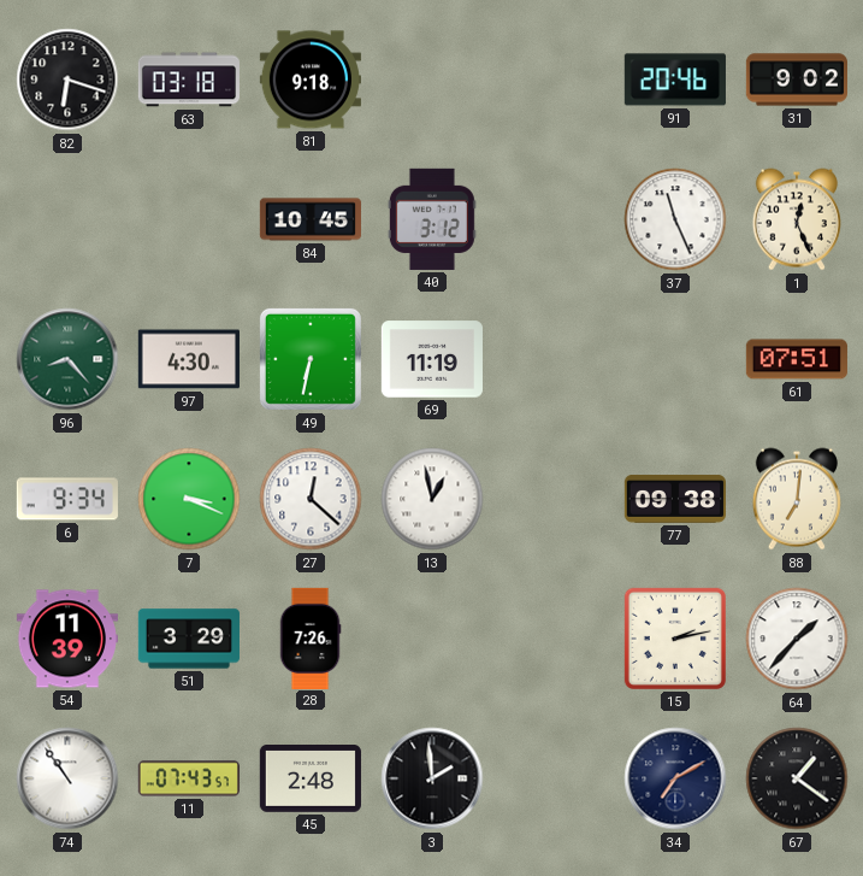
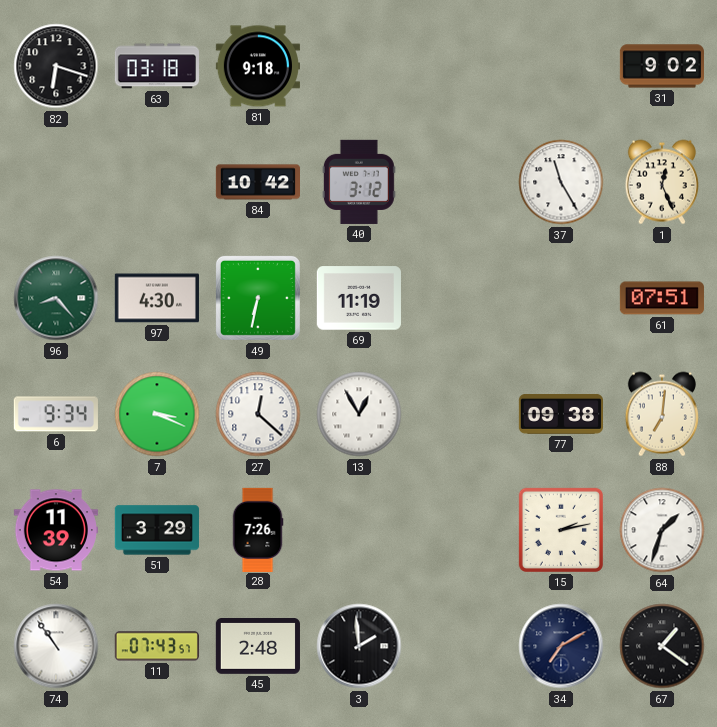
91: 20:46 -> none
84: 10:45 -> 10:42
37: 11:26 -> 11:25
13: 12:58 -> 12:55
64: 1:37 -> 1:33
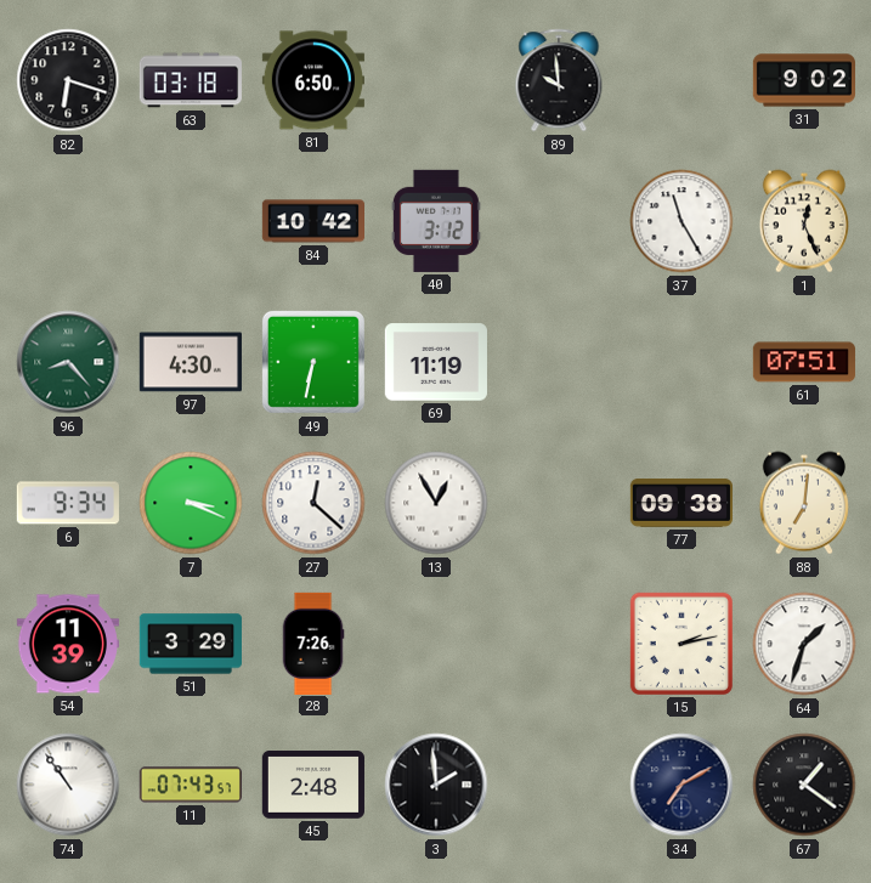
81: 9:18 -> 6:50
89: none -> 9:59
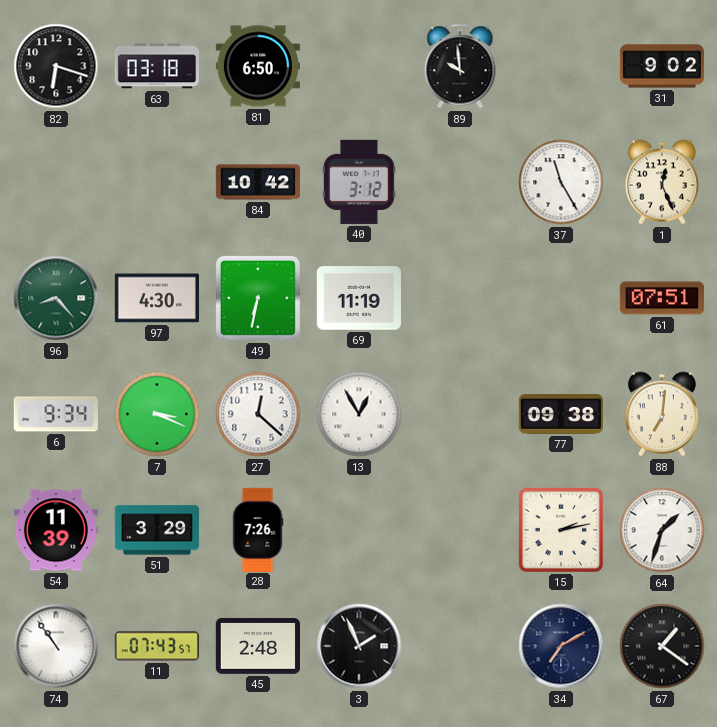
3: 1:59 -> 1:56
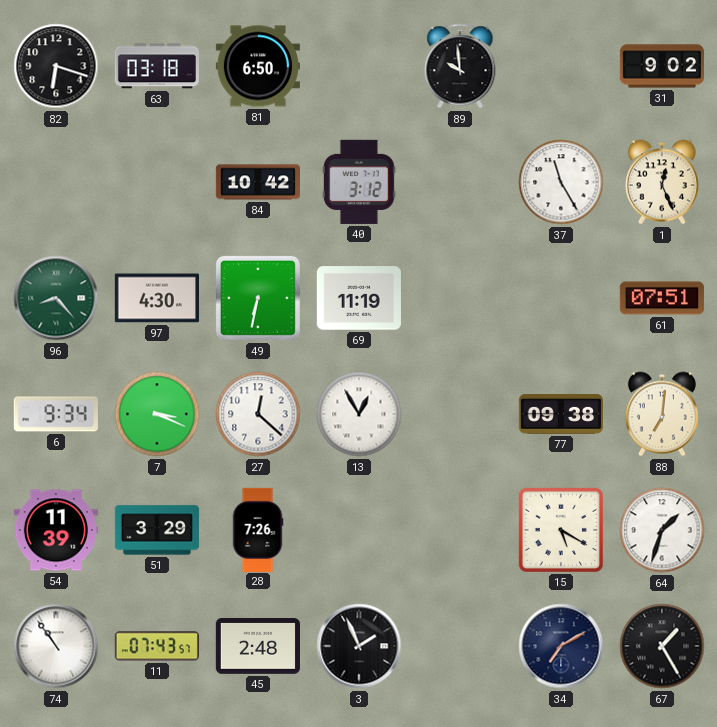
15: 2:13 -> 5:20
67: 1:21 -> 1:25
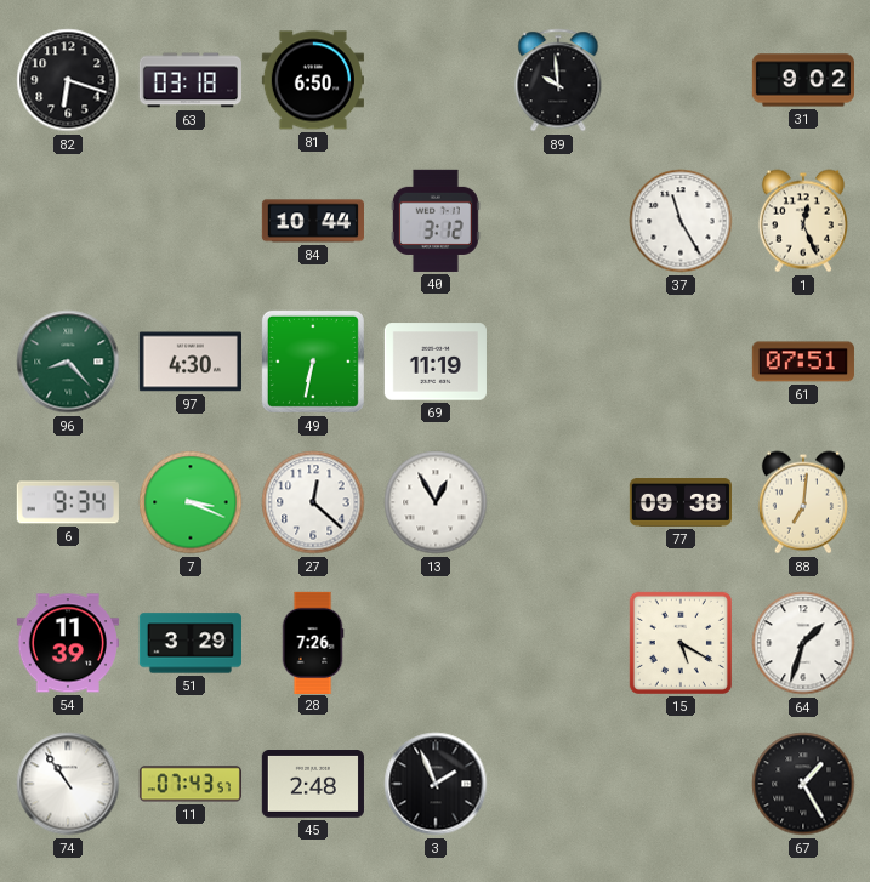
84: 10:42 -> 10:44
34: 7:10 -> none
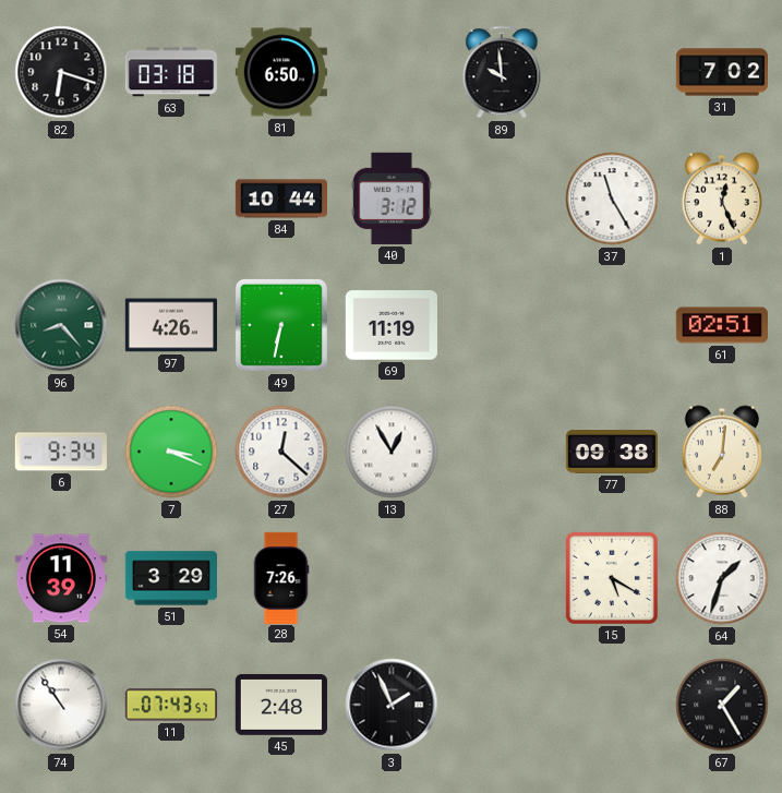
31: 9:02 -> 7:02
97: 4:30 -> 4:26
61: 07:51 -> 02:51
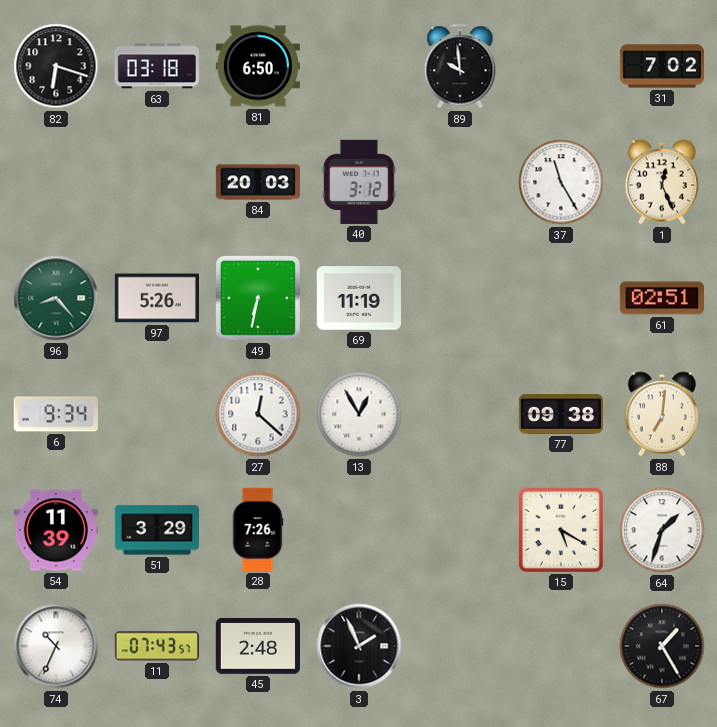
84: 10:44 -> 20:03
97: 4:26 -> 5:26
7: 3:19 -> none
74: 10:54 -> 10:34
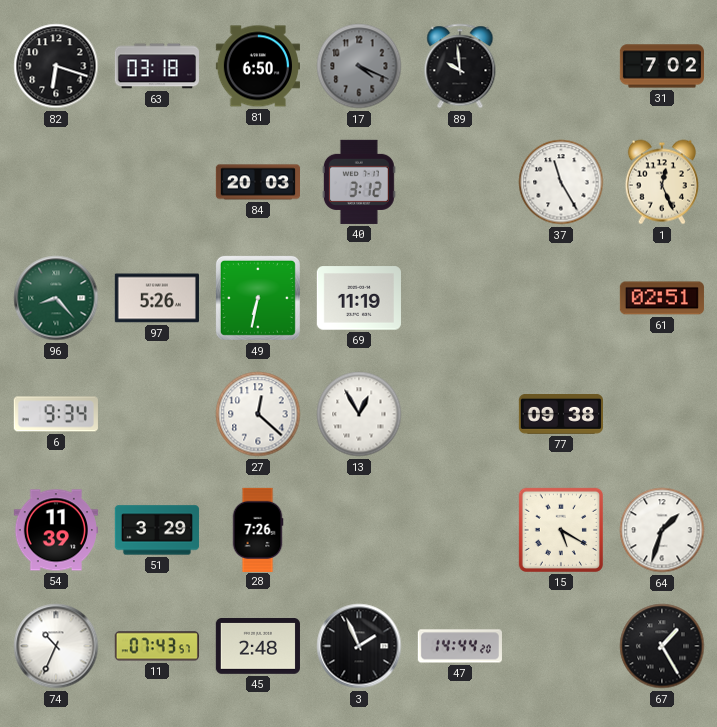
17: none -> 4:19
88: 7:01 -> none
47: none -> 14:44
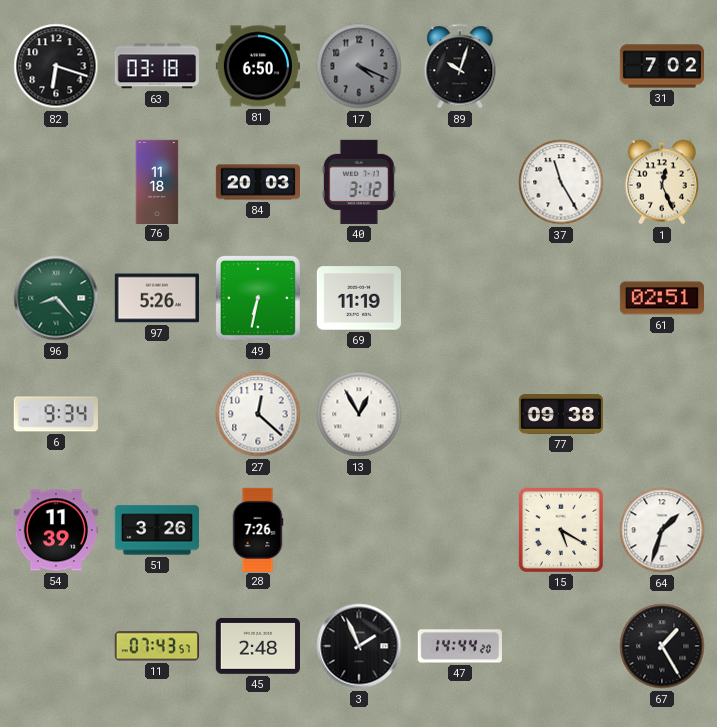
89: 9:59 -> 10:03
76: none -> 11:18
51: 3:29 -> 3:26
74: 10:34 -> none
